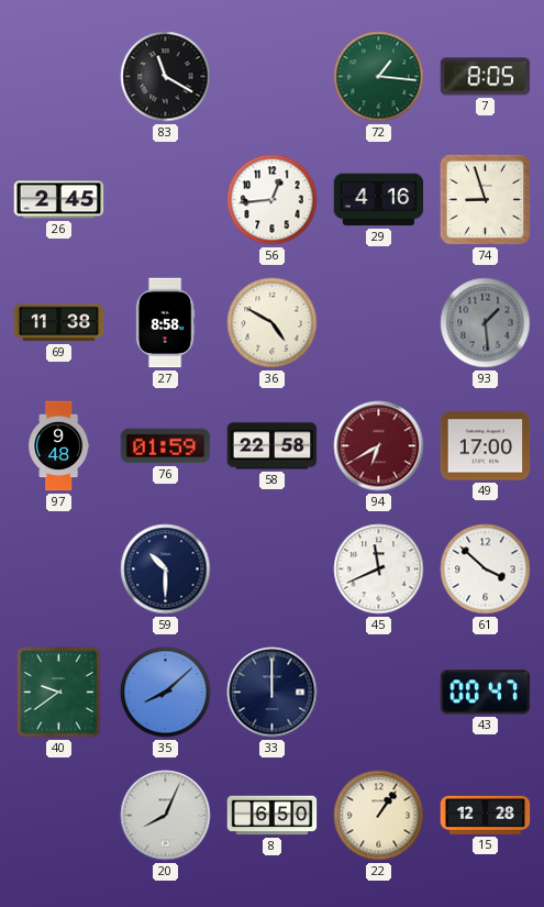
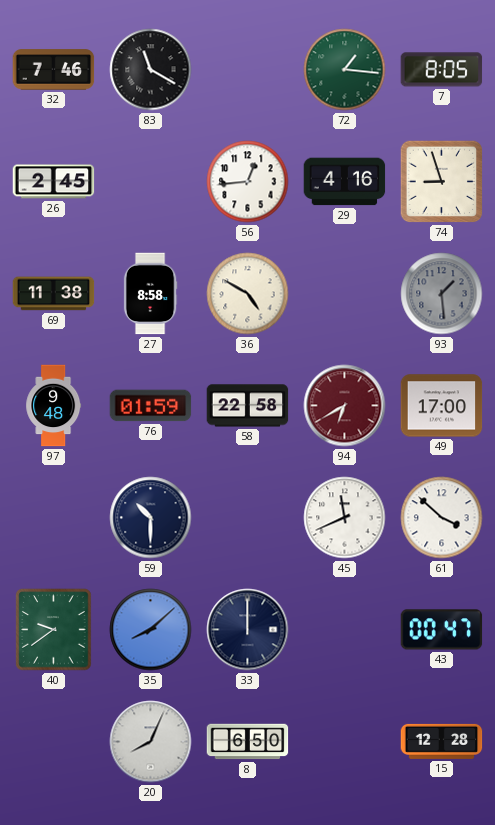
32: none -> 7:46
22: 1:06 -> none
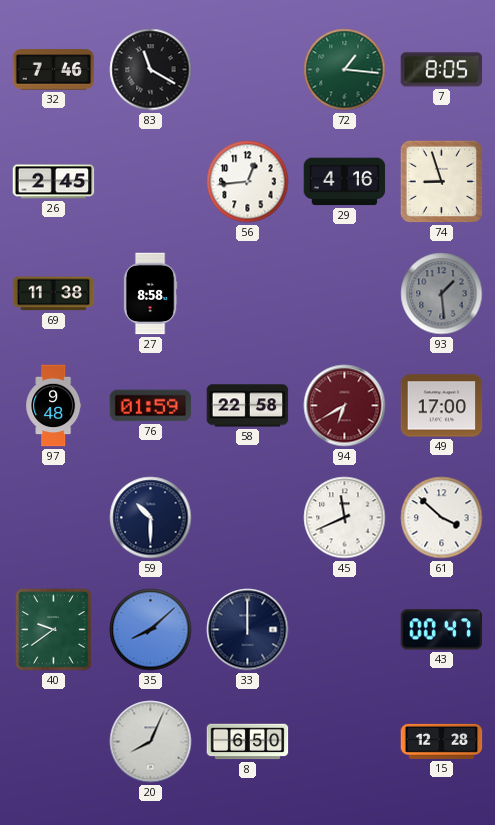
36: 4:50 -> none
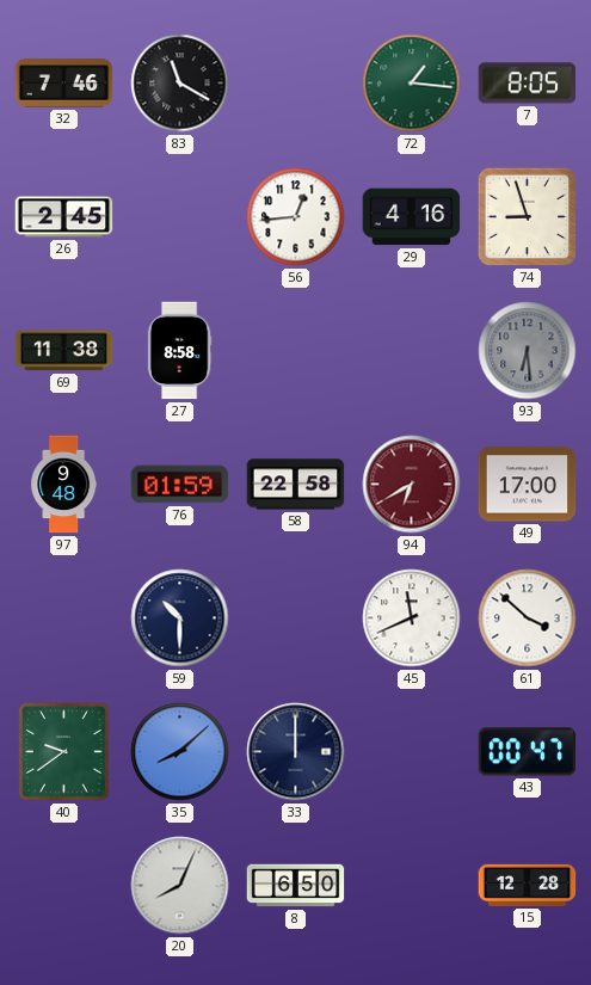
93: 1:29 -> 6:29
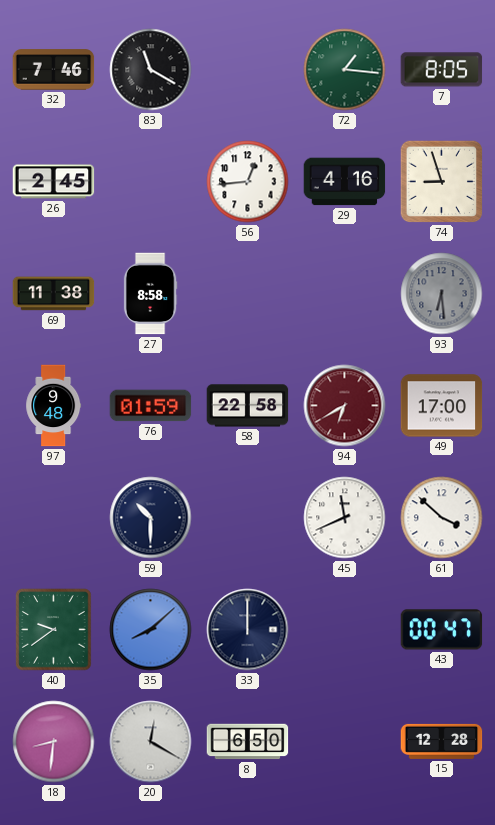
18: none -> 8:31
20: 8:04 -> 12:20
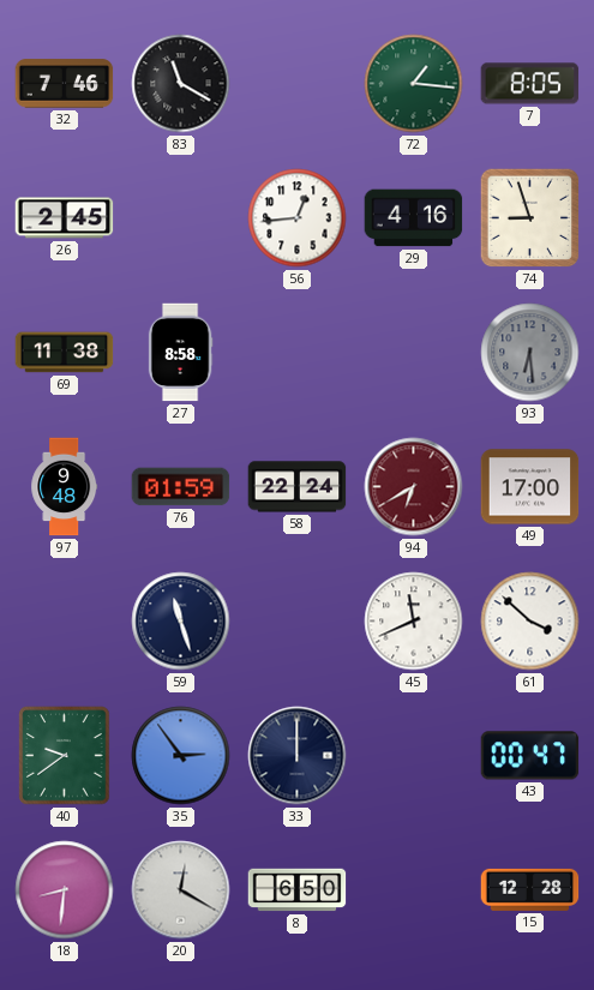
58: 22:58 -> 22:24
59: 10:30 -> 11:27
35: 8:08 -> 2:54
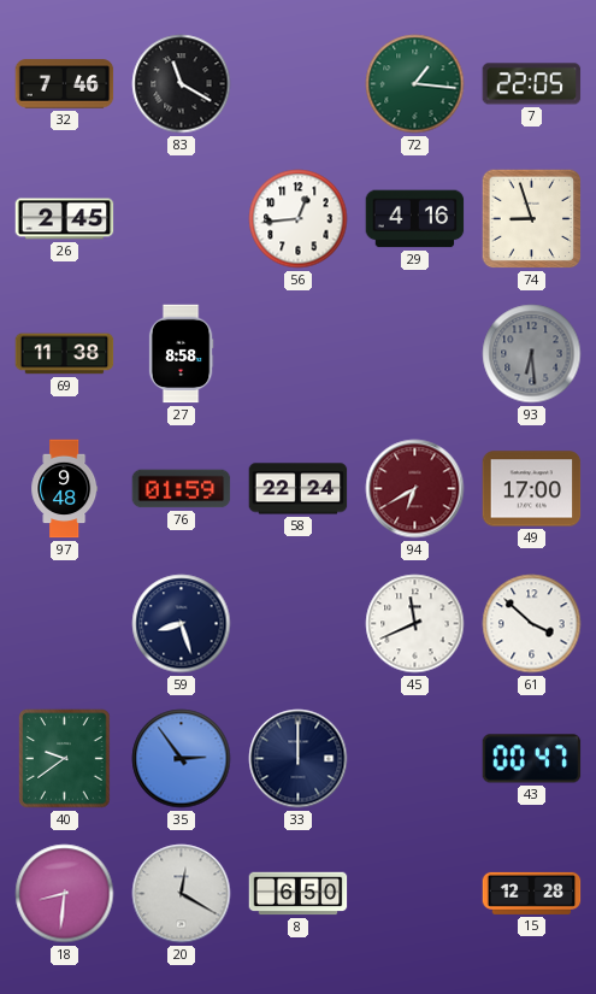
7: 8:05 -> 22:05
59: 11:27 -> 8:27
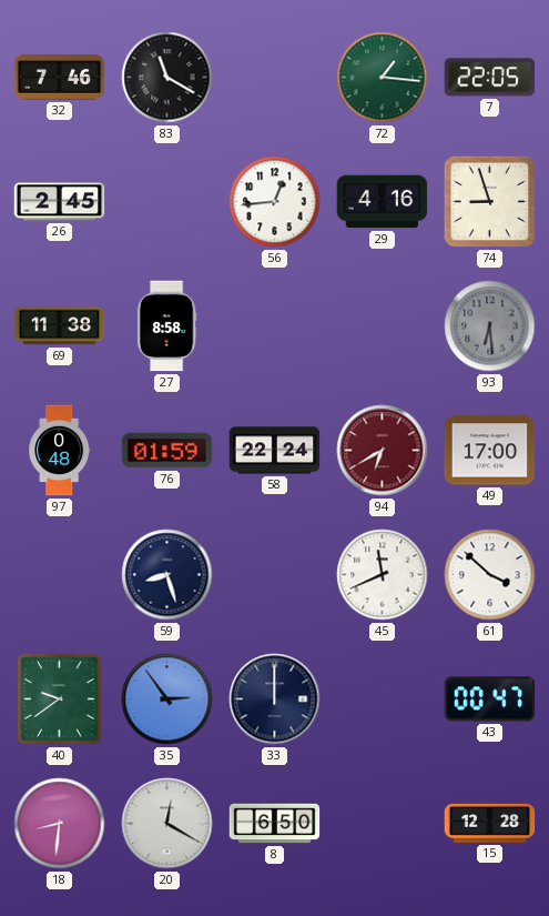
97: 9:48 -> 0:48
